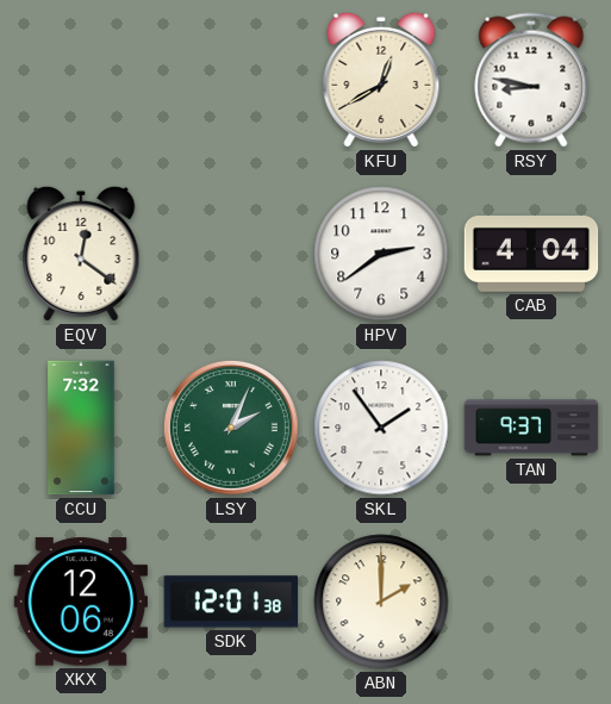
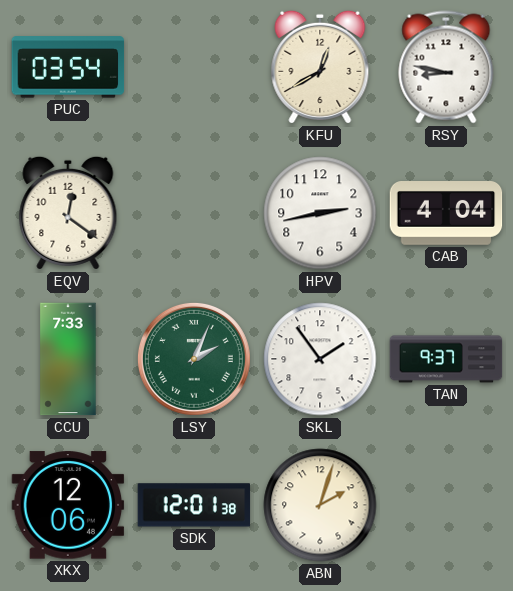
PUC: none -> 03:54
HPV: 2:39 -> 2:43
CCU: 7:32 -> 7:33
ABN: 2:00 -> 2:03
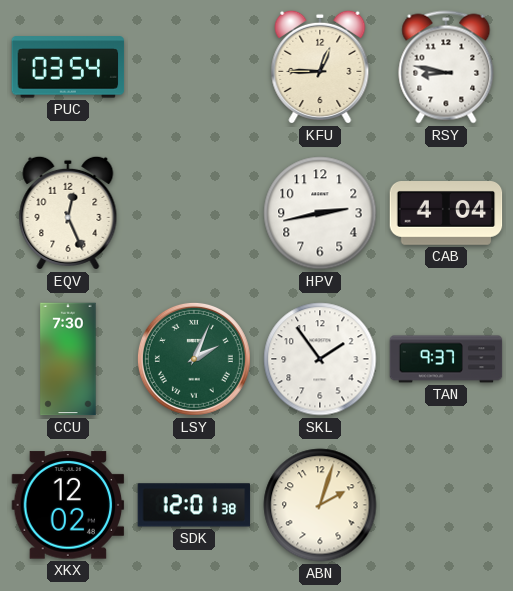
KFU: 12:40 -> 12:45
EQV: 12:21 -> 12:26
CCU: 7:33 -> 7:30
XKX: 12:06 -> 12:02
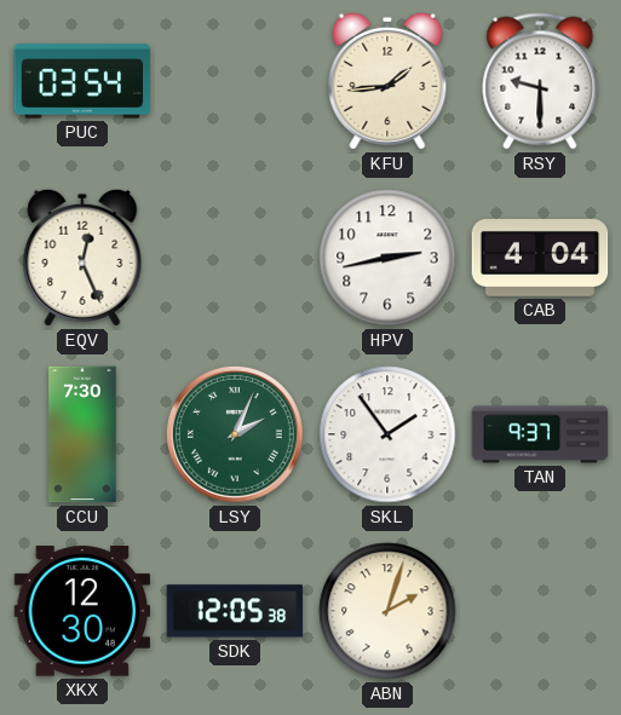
KFU: 12:45 -> 1:44
RSY: 8:47 -> 9:30
XKX: 12:02 -> 12:30
SDK: 12:01 -> 12:05
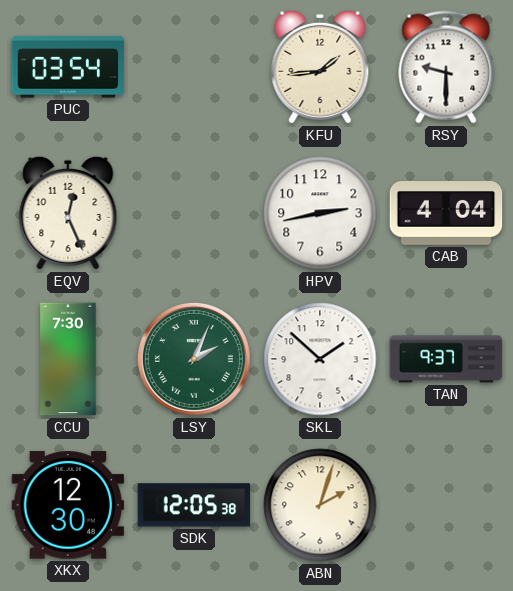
SKL: 1:54 -> 1:52
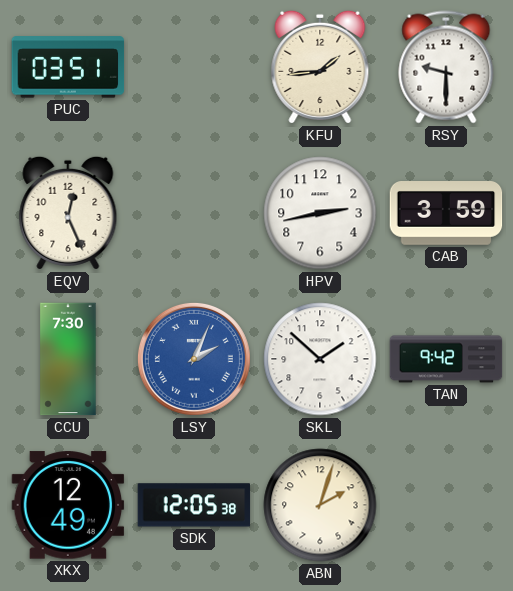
PUC: 03:54 -> 03:51
CAB: 4:04 -> 3:59
LSY dial: green -> blue
TAN: 9:37 -> 9:42
XKX: 12:30 -> 12:49
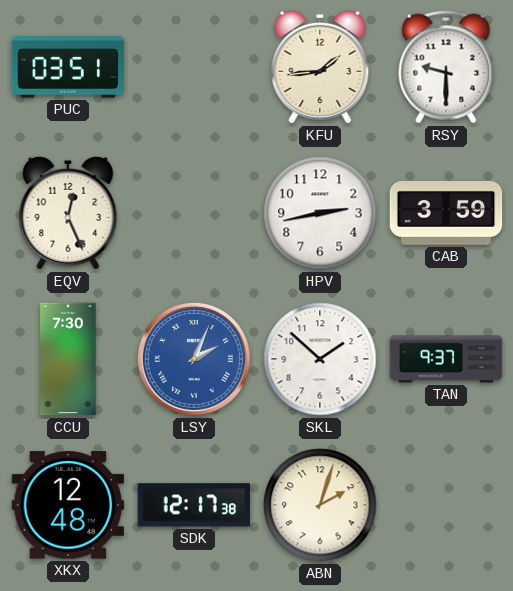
TAN: 9:42 -> 9:37
XKX: 12:49 -> 12:48
SDK: 12:05 -> 12:17
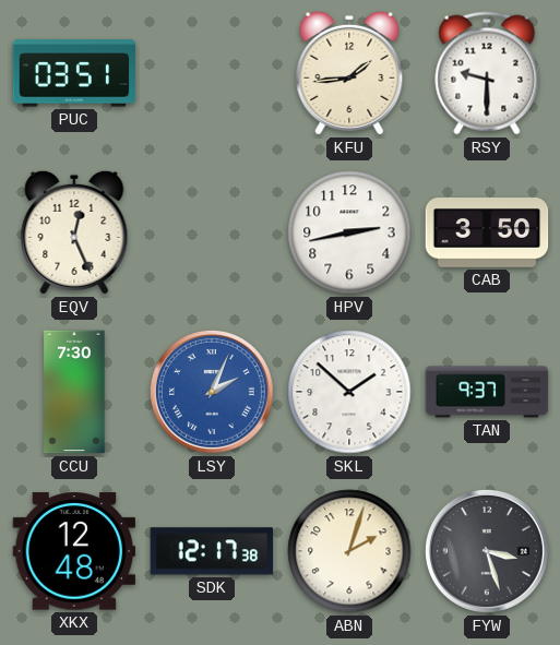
CAB: 3:59 -> 3:50
FYW: none -> 3:27
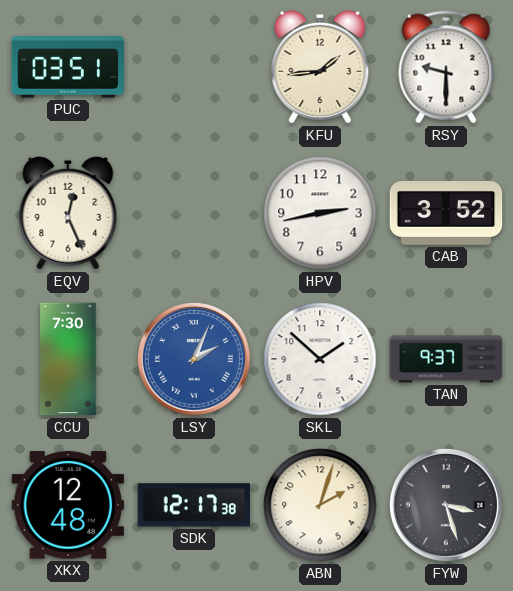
CAB: 3:50 -> 3:52
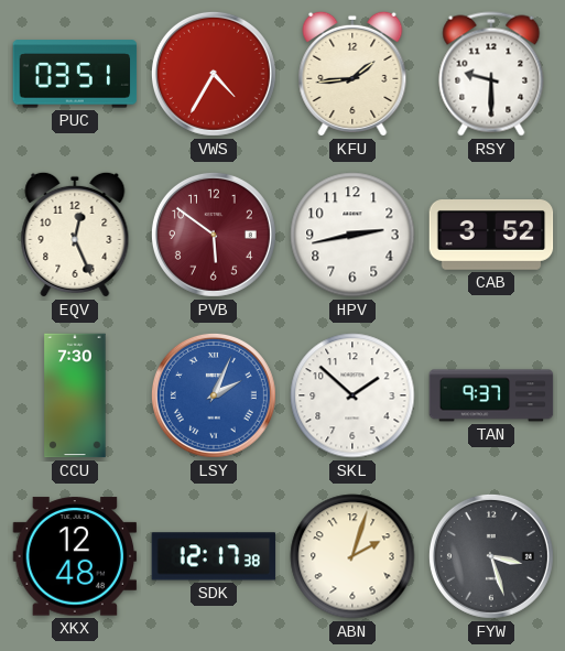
VWS: none -> 4:35
PVB: none -> 5:51
